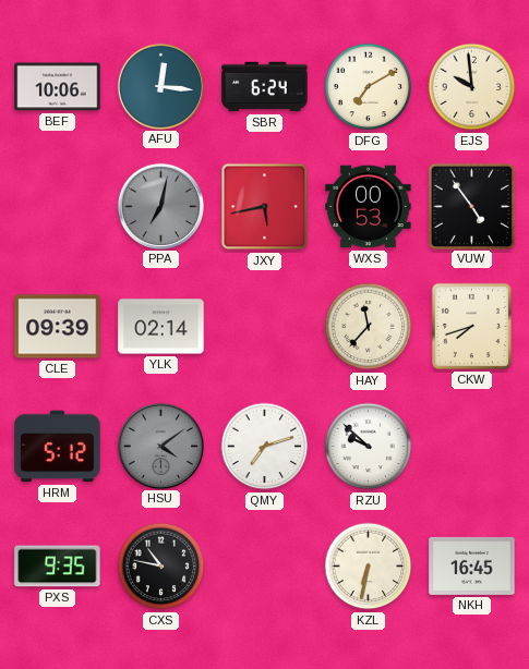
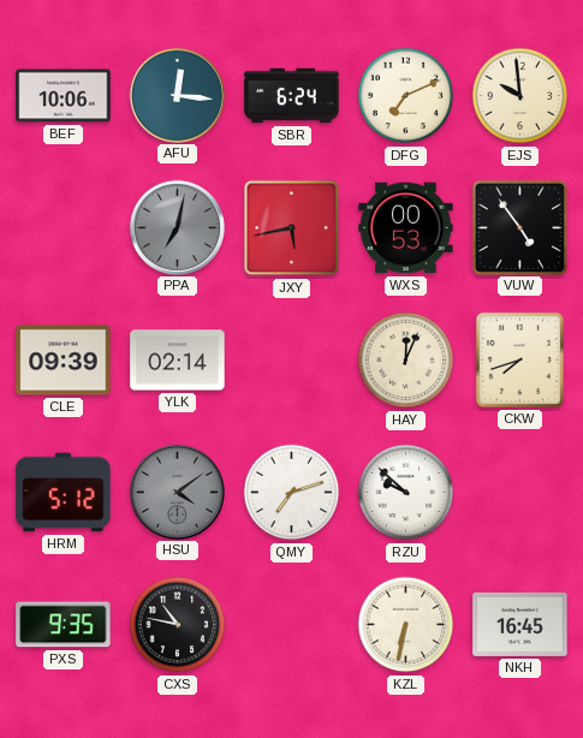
DFG: 7:10 -> 7:11
HAY: 11:37 -> 12:04
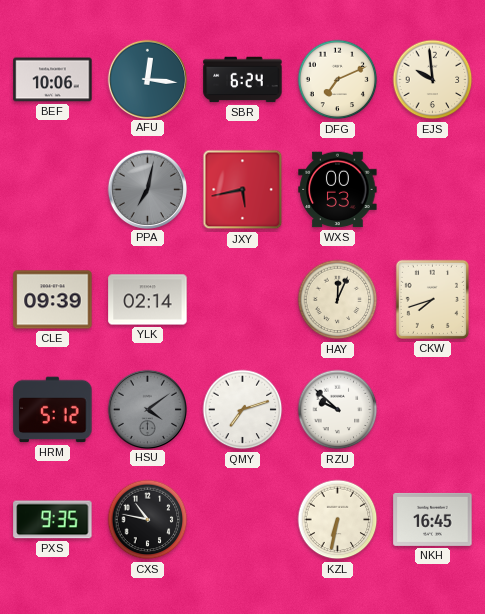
VUW: 4:54 -> none
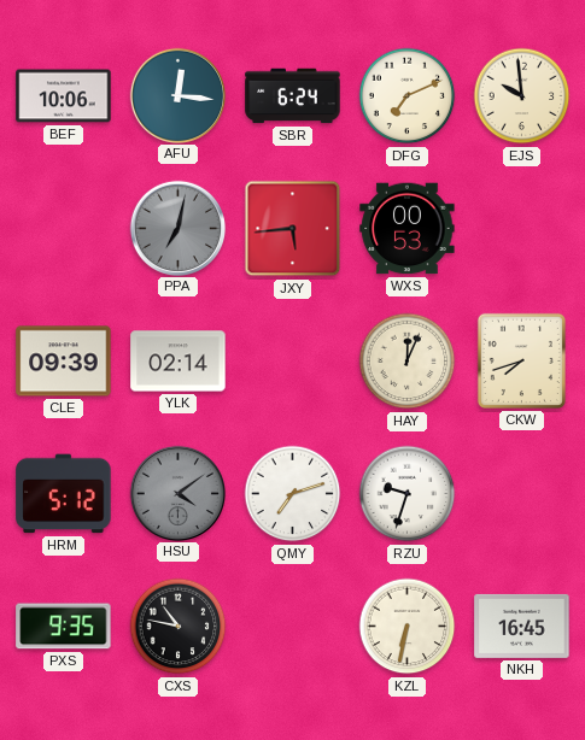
JXY: 5:43 -> 5:44
RZU: 9:52 -> 9:33
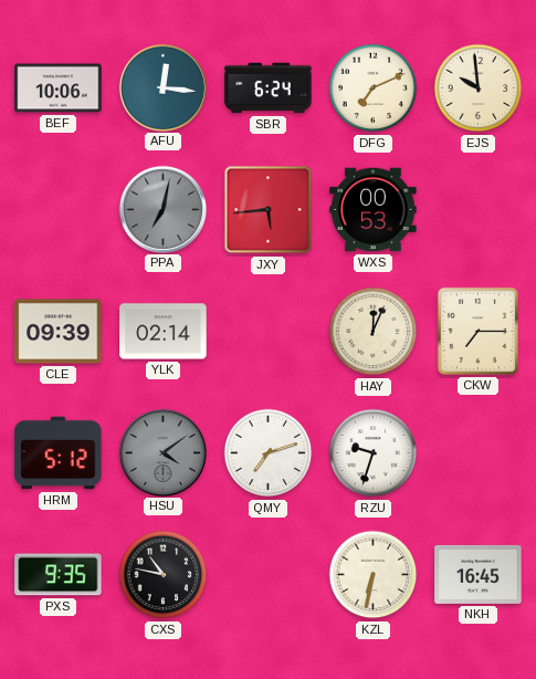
CKW: 7:42 -> 7:15
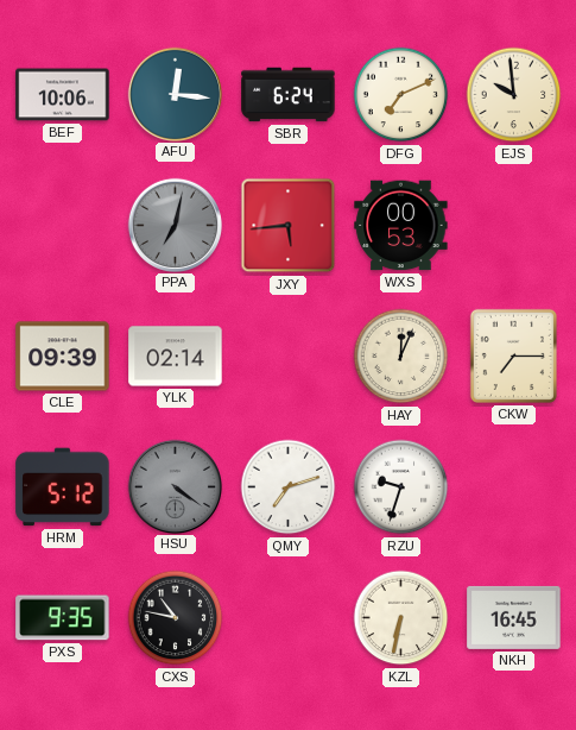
HSU: 4:09 -> 4:21
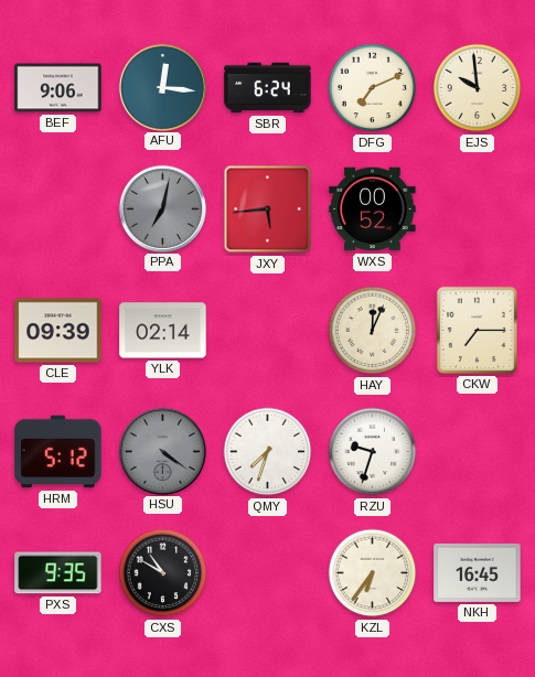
BEF: 10:06 -> 9:06
WXS: 00:53 -> 00:52
QMY: 7:12 -> 7:33
CXS: 10:47 -> 10:50
KZL: 6:32 -> 6:36
